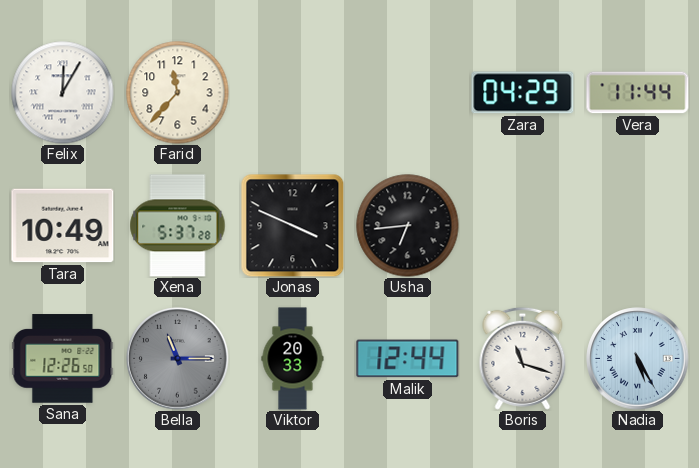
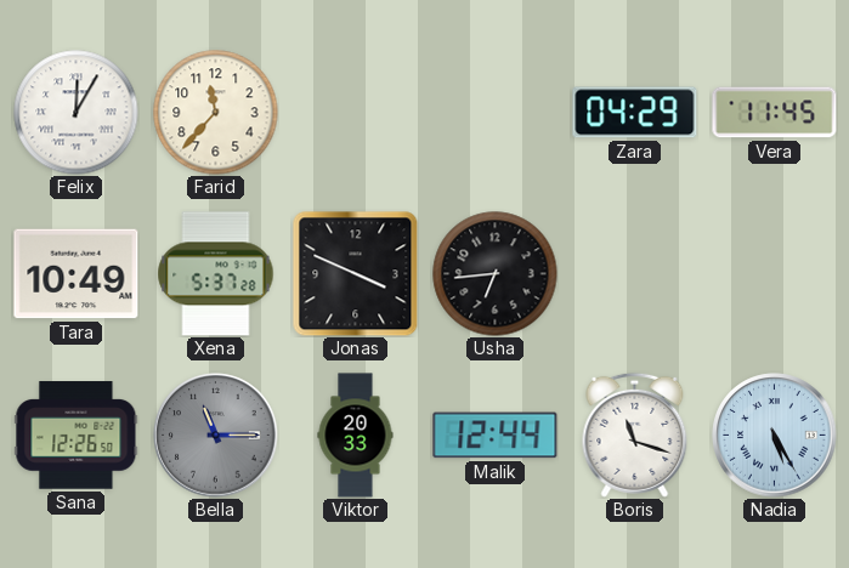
Vera: 11:44 -> 11:45
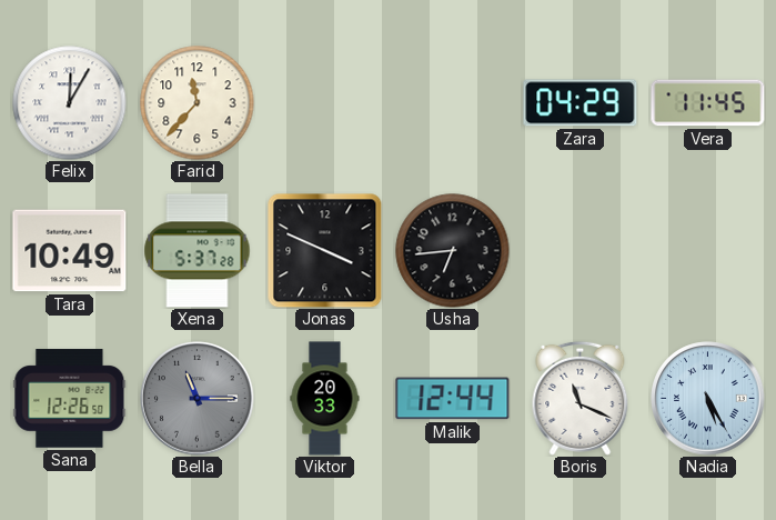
Boris: 11:18 -> 11:19
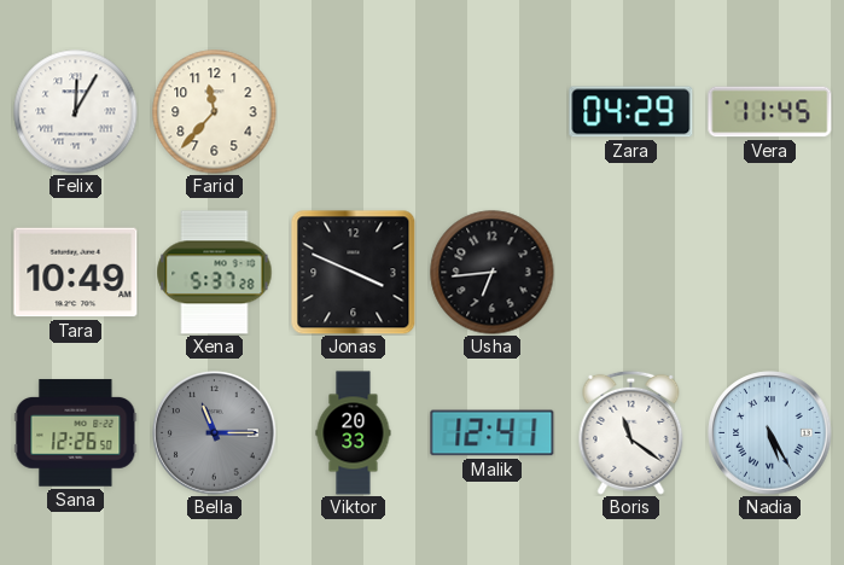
Malik: 12:44 -> 12:41
Boris: 11:19 -> 11:21
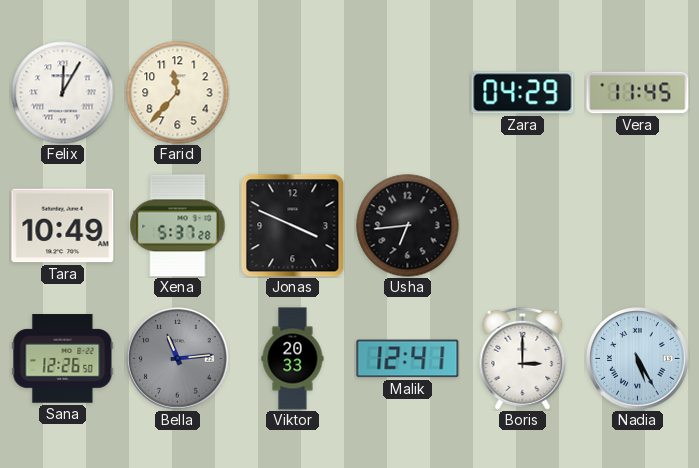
Bella: 11:15 -> 11:14
Boris: 11:21 -> 3:00
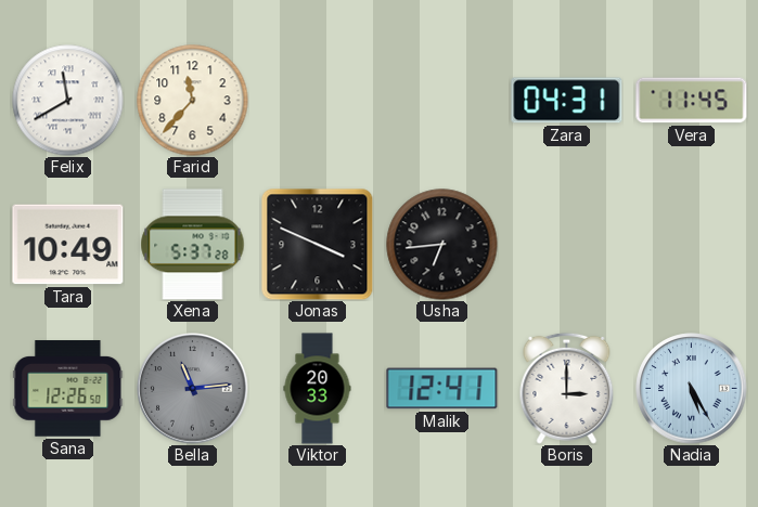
Felix: 12:05 -> 11:40
Zara: 04:29 -> 04:31
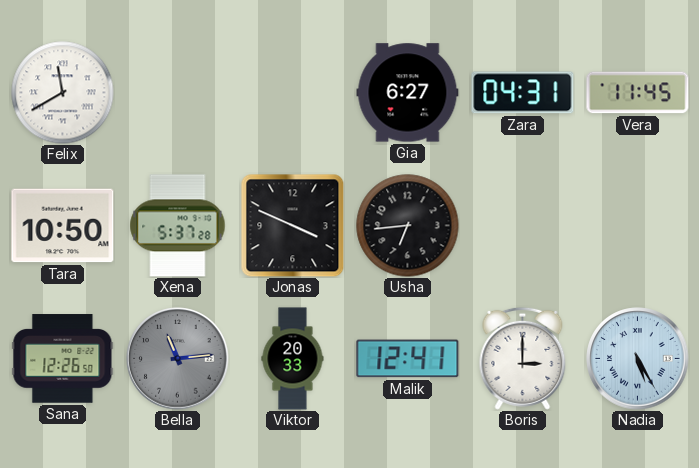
Farid: 11:37 -> none
Gia: none -> 6:27
Tara: 10:49 -> 10:50
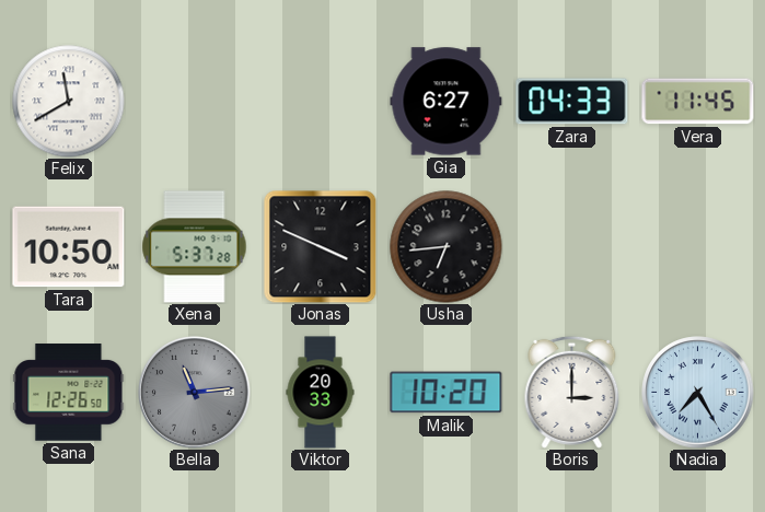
Zara: 04:31 -> 04:33
Malik: 12:41 -> 10:20
Nadia: 5:25 -> 7:25
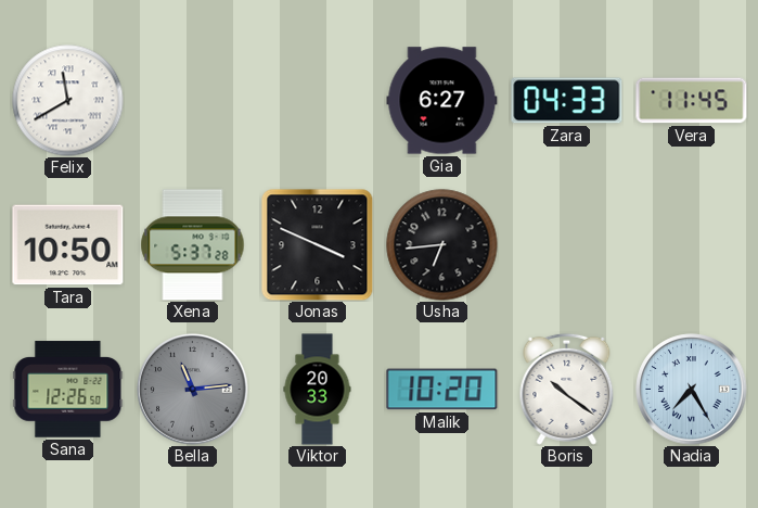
Boris: 3:00 -> 10:21
